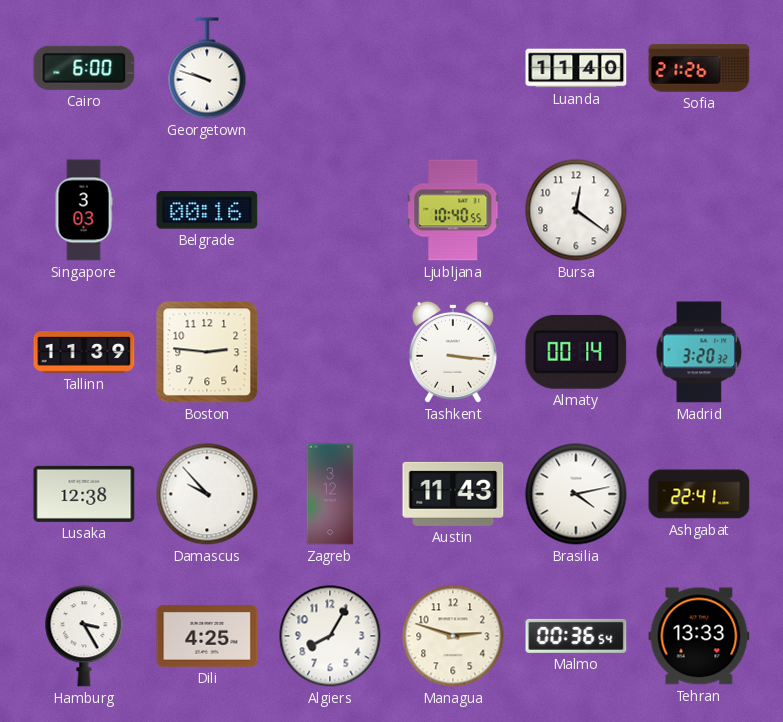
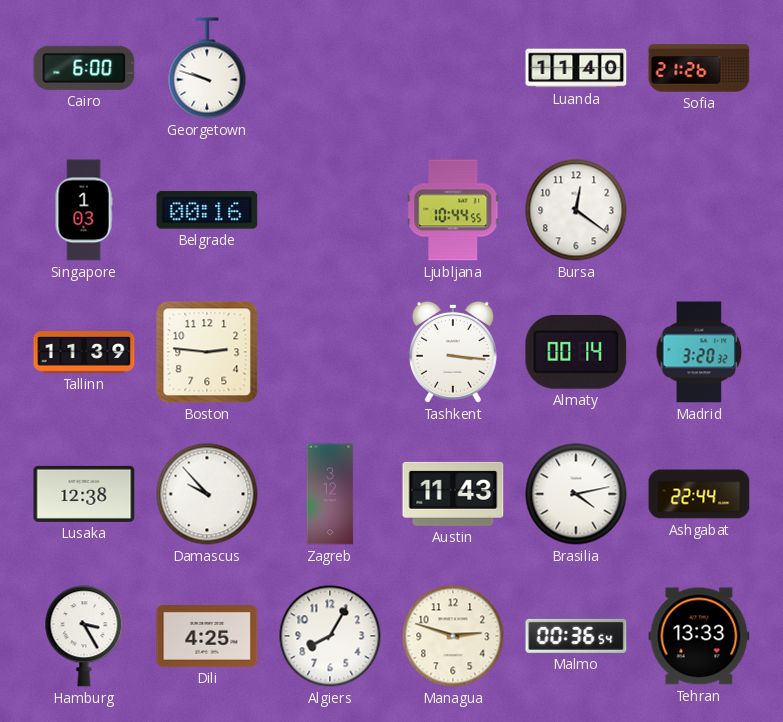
Singapore: 3:03 -> 1:03
Ljubljana: 10:40 -> 10:44
Ashgabat: 22:41 -> 22:44
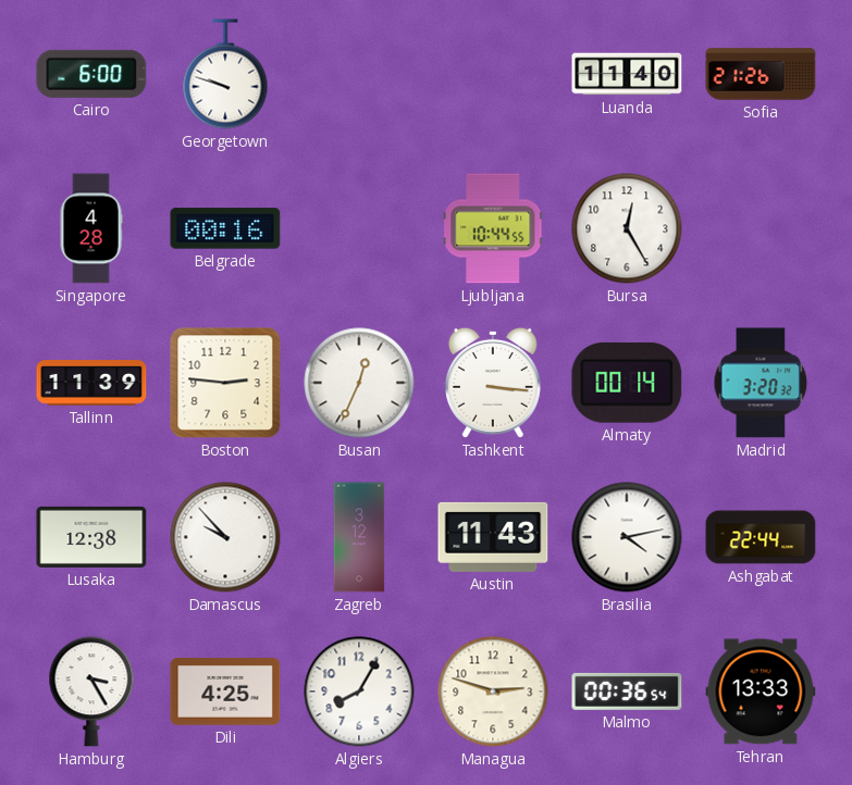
Singapore: 1:03 -> 4:28
Bursa: 12:21 -> 12:25
Busan: none -> 12:34
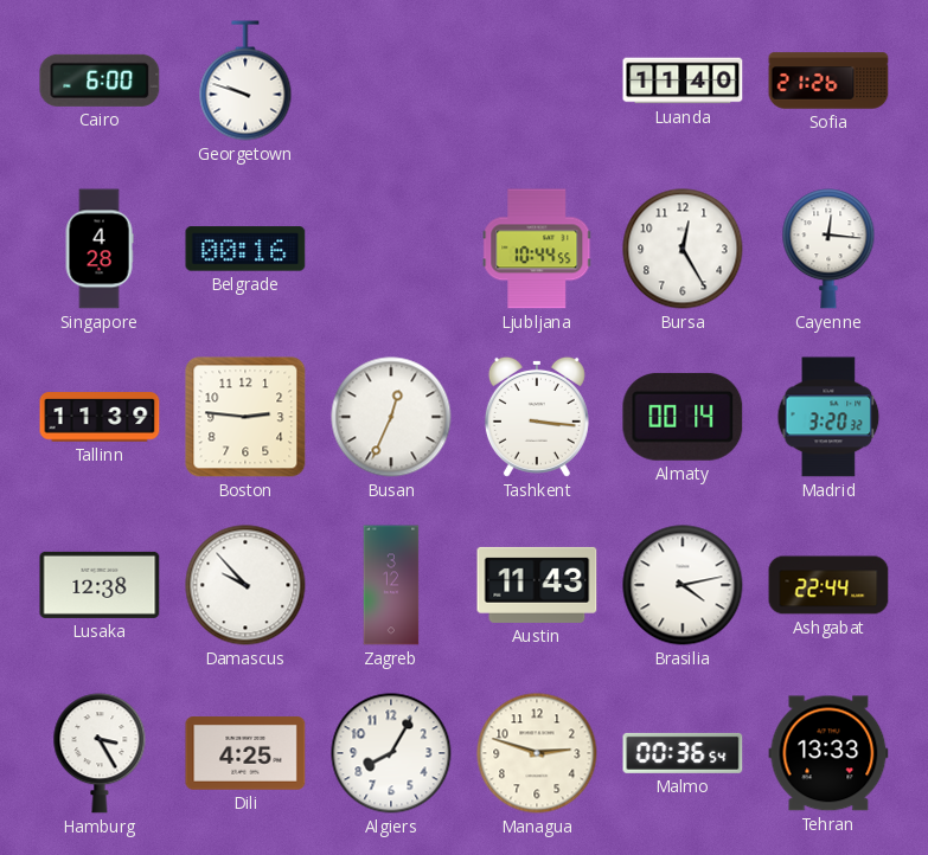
Cayenne: none -> 12:16
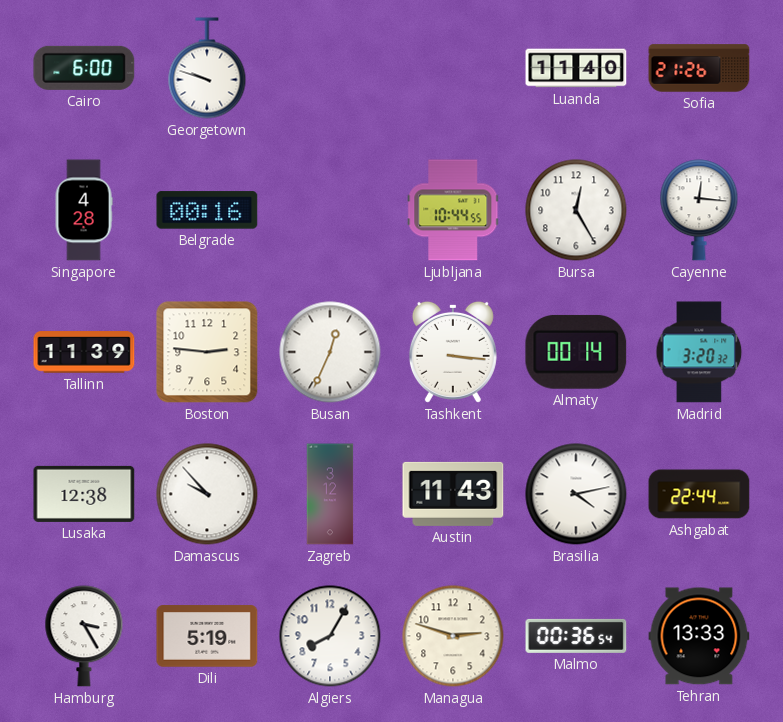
Dili: 4:25 -> 5:19
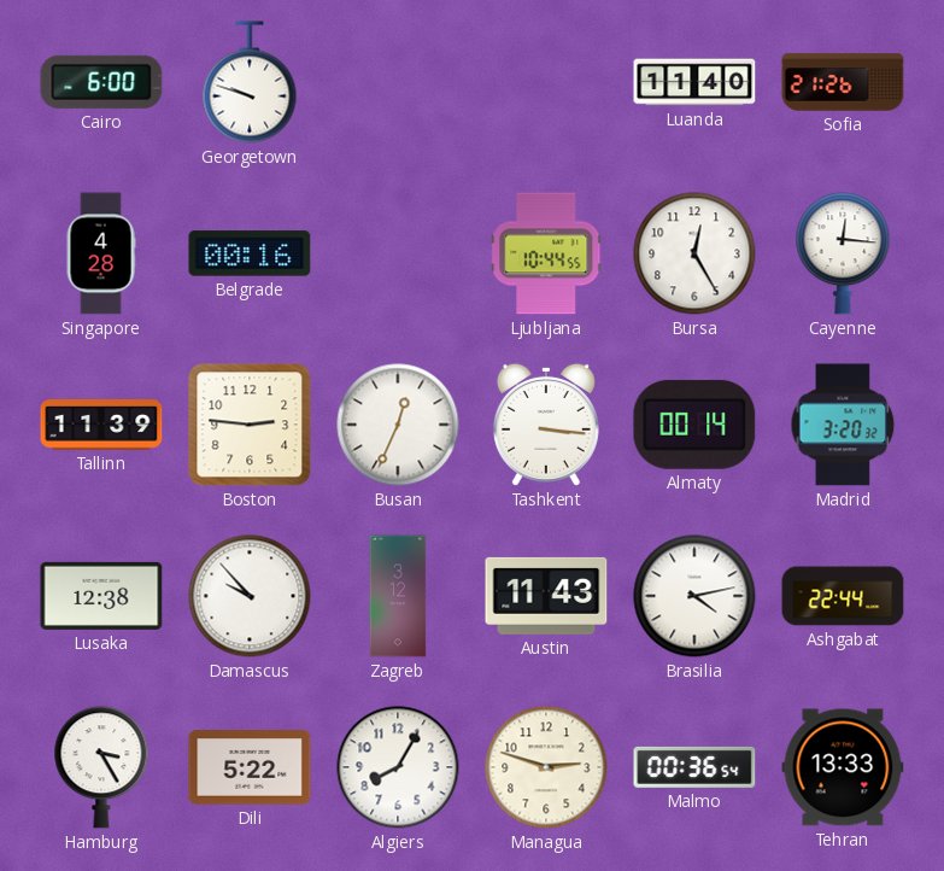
Dili: 5:19 -> 5:22
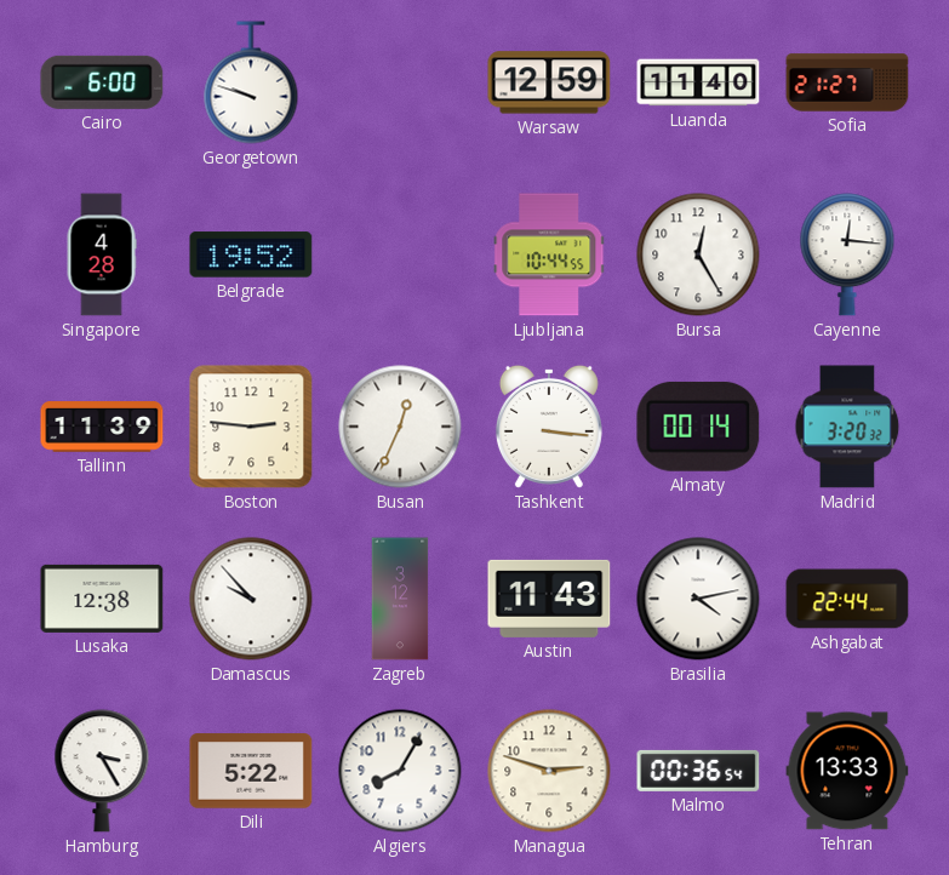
Warsaw: none -> 12:59
Sofia: 21:26 -> 21:27
Belgrade: 00:16 -> 19:52
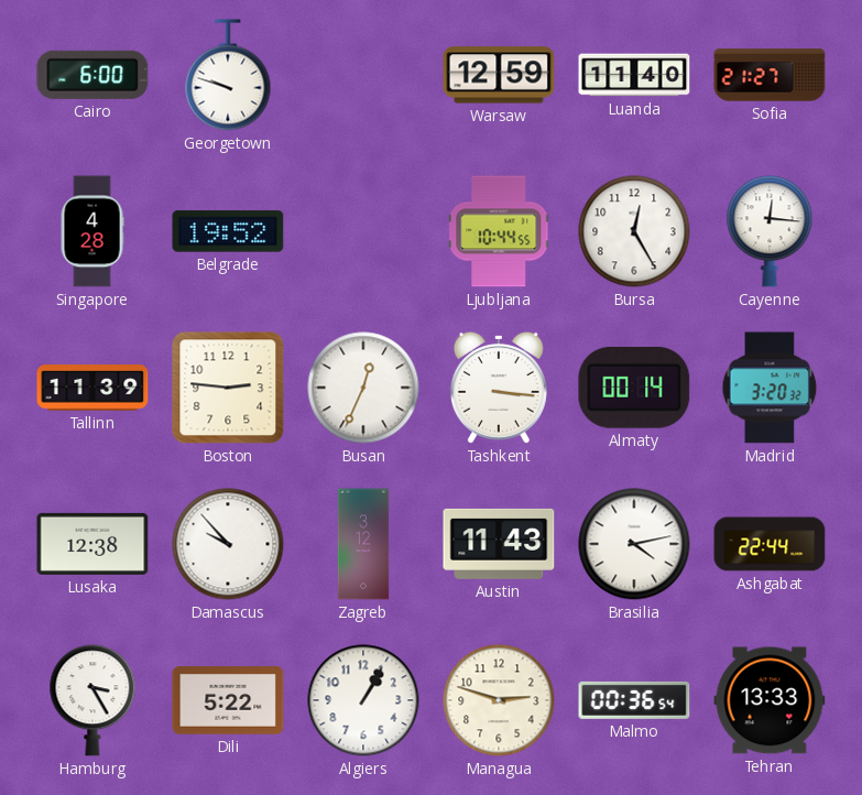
Algiers: 8:05 -> 1:05
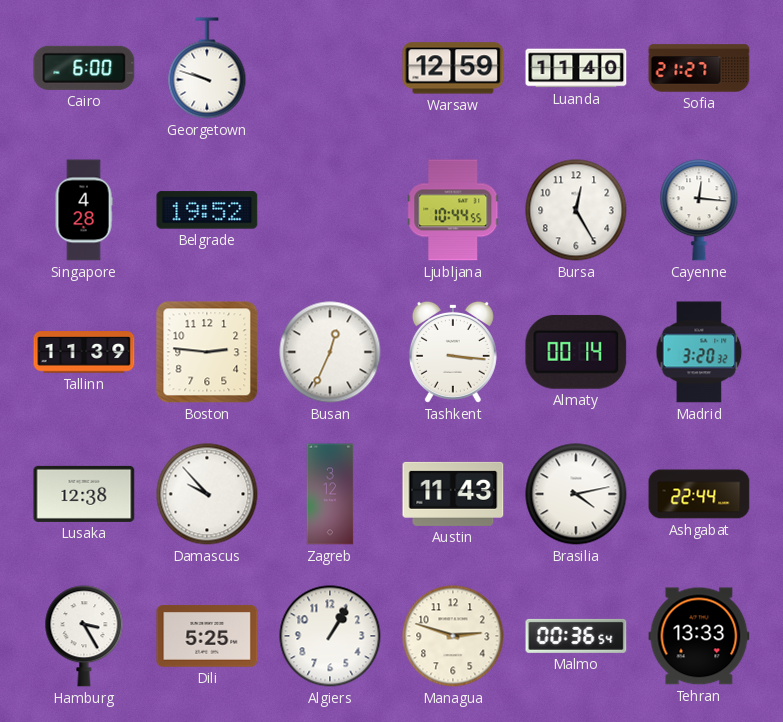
Dili: 5:22 -> 5:25
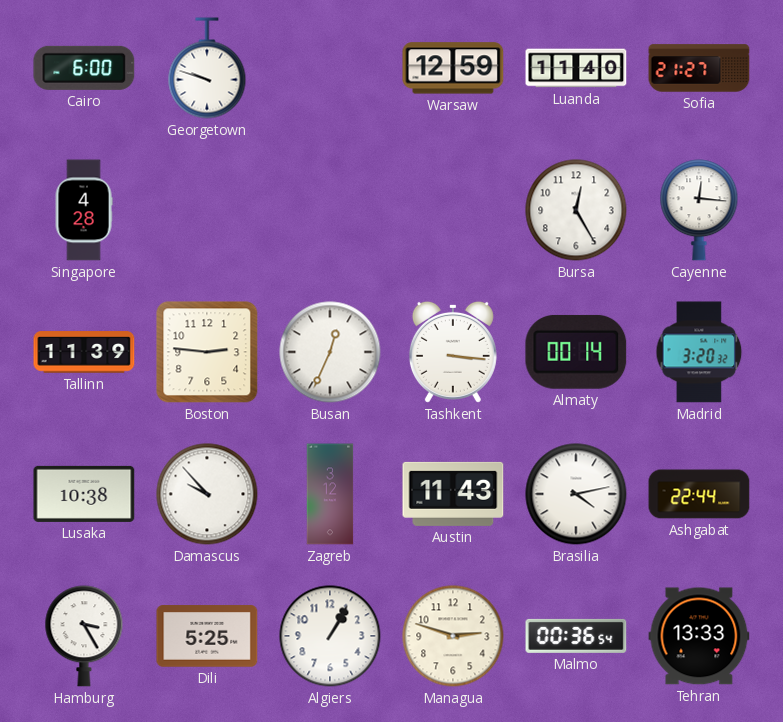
Belgrade: 19:52 -> none
Ljubljana: 10:44 -> none
Lusaka: 12:38 -> 10:38
